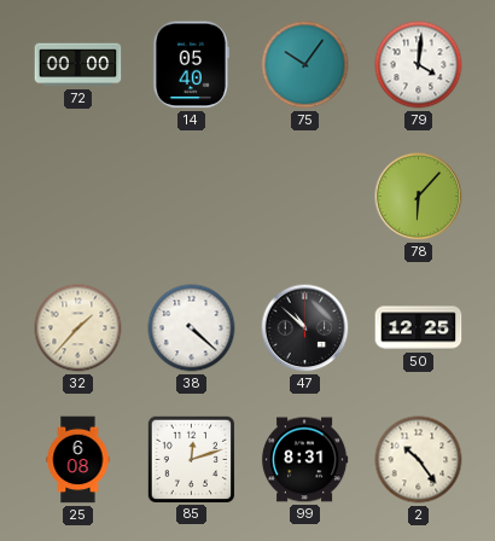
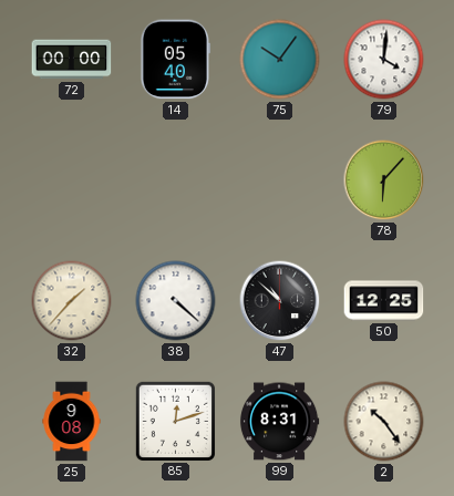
25: 6:08 -> 9:08
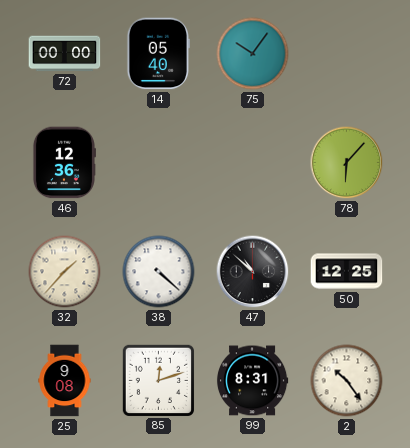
79: 4:01 -> none
46: none -> 12:36
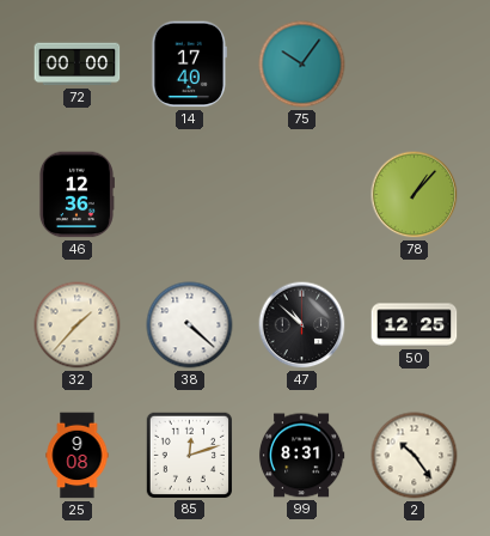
14: 05:40 -> 17:40
78: 6:07 -> 1:07
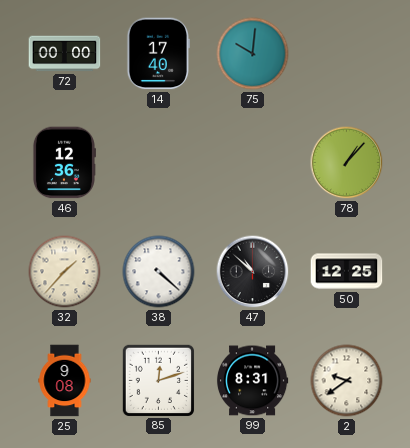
75: 10:06 -> 10:01
2: 10:24 -> 9:39
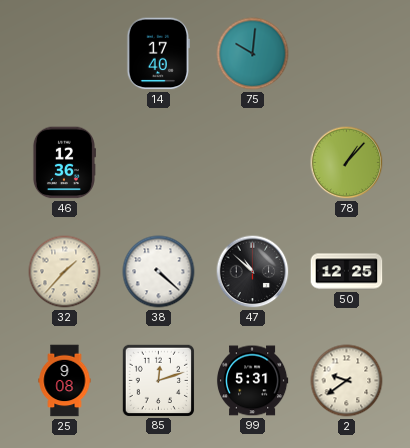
72: 00:00 -> none
99: 8:31 -> 5:31
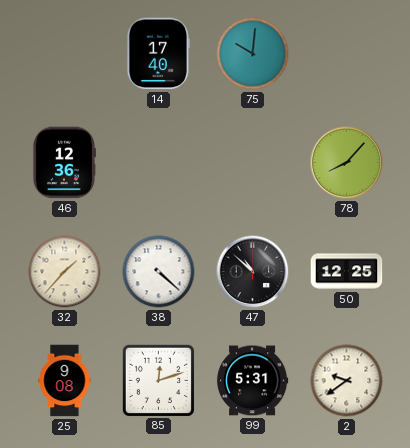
78: 1:07 -> 8:07
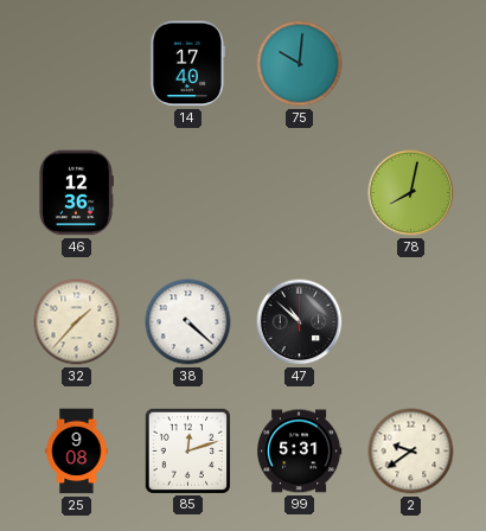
78: 8:07 -> 8:02
50: 12:25 -> none
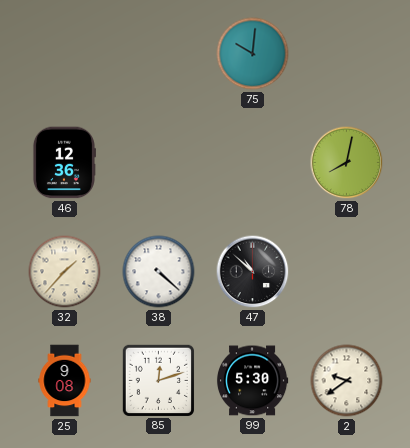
14: 17:40 -> none
99: 5:31 -> 5:30
